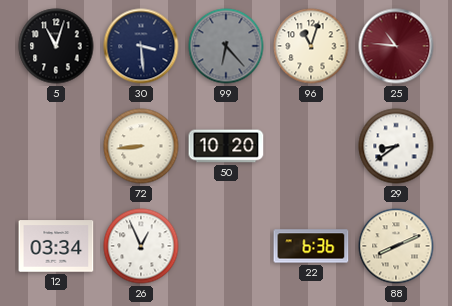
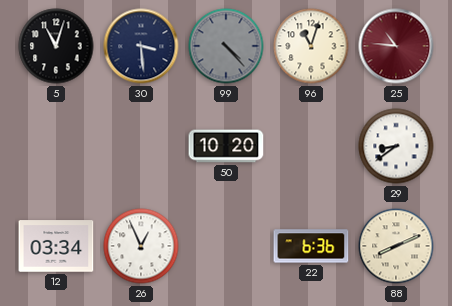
99: 6:23 -> 4:23
72: 8:44 -> none
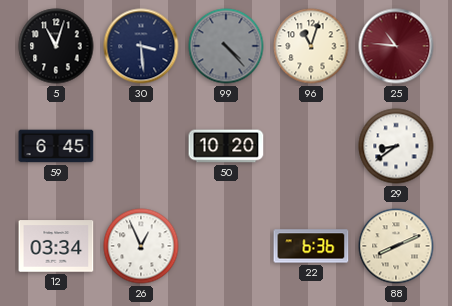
59: none -> 6:45
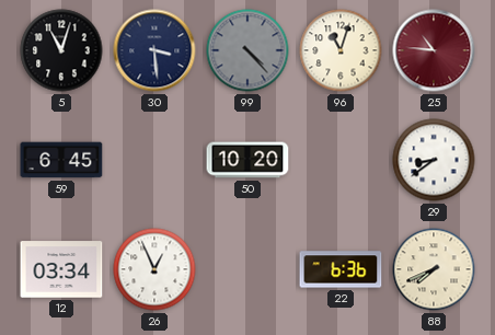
88: 8:11 -> 7:41
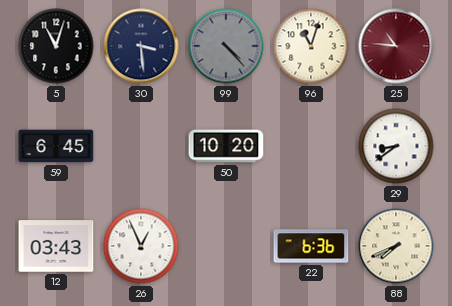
12: 03:34 -> 03:43
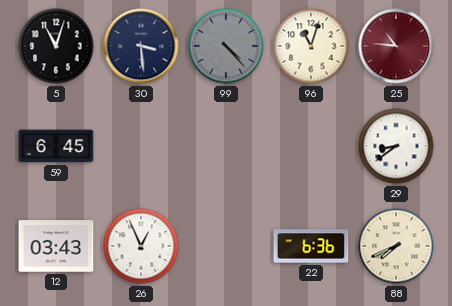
50: 10:20 -> none
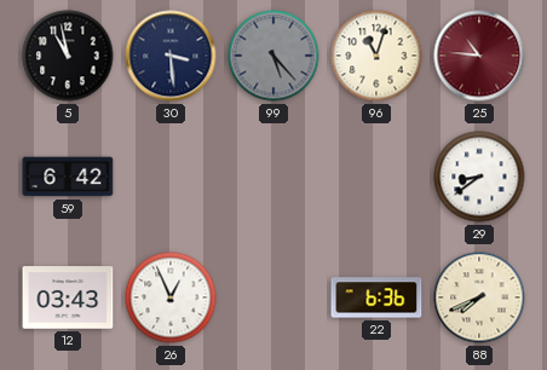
5: 11:03 -> 10:58
99: 4:23 -> 5:23
59: 6:45 -> 6:42
